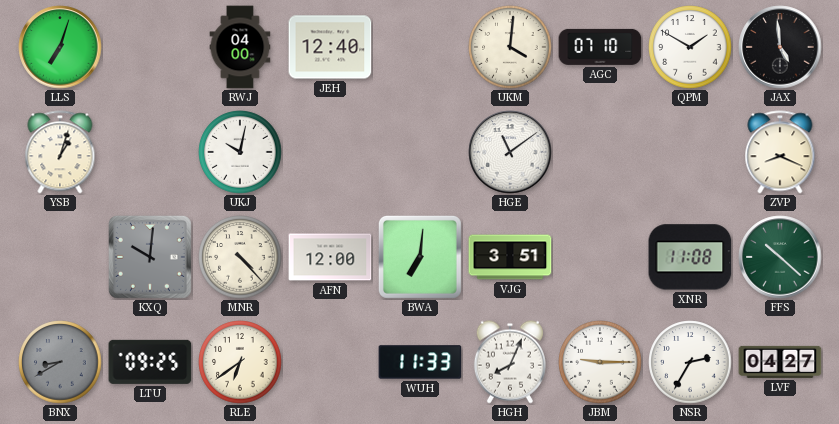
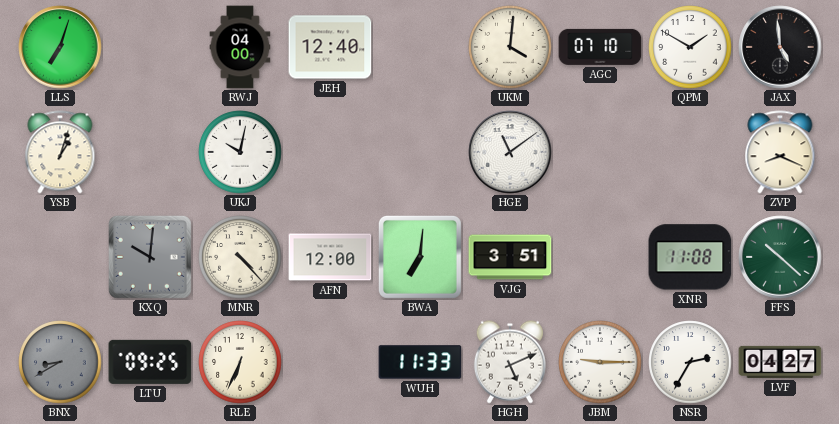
RLE: 6:39 -> 6:34
HGH: 8:04 -> 5:11
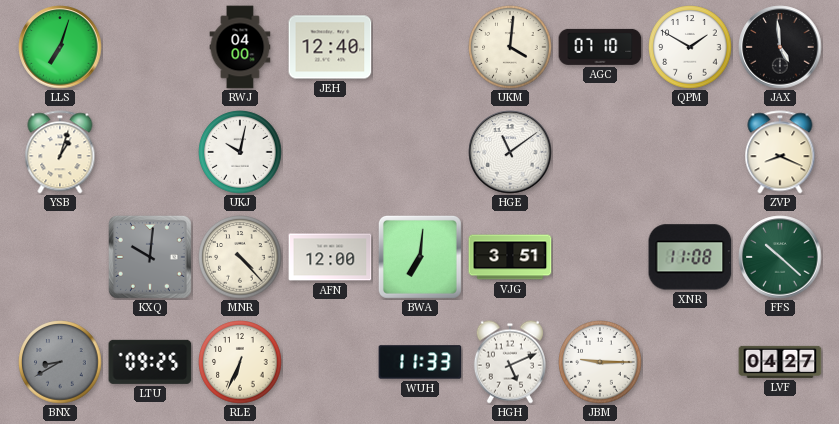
NSR: 2:35 -> none
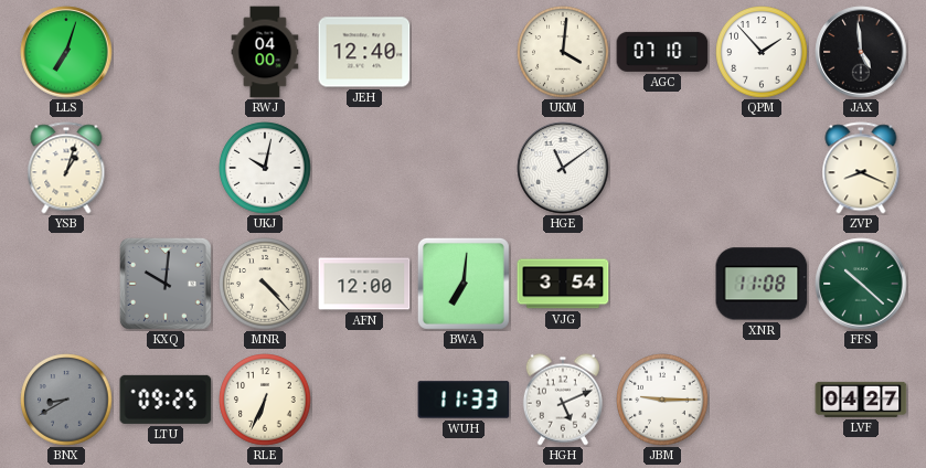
QPM: 1:50 -> 1:53
VJG: 3:51 -> 3:54
